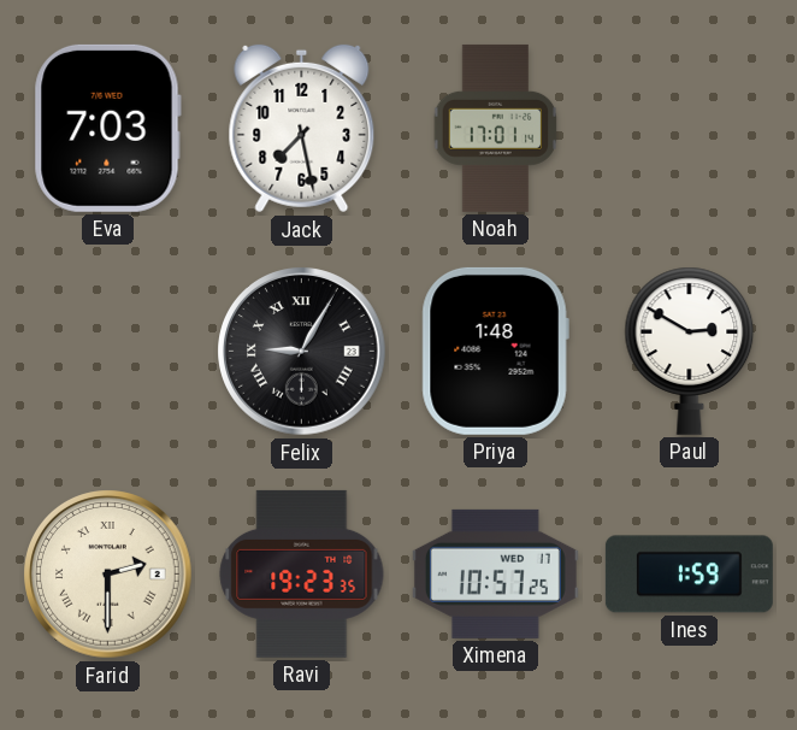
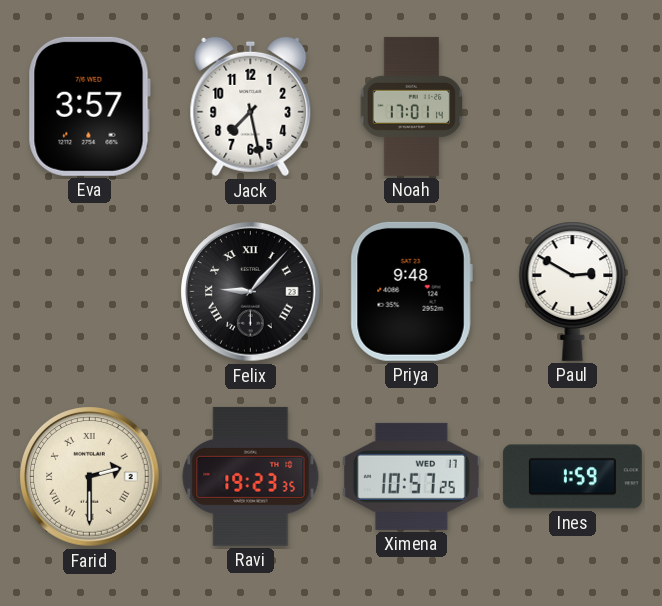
Eva: 7:03 -> 3:57
Felix: 9:05 -> 9:07
Priya: 1:48 -> 9:48
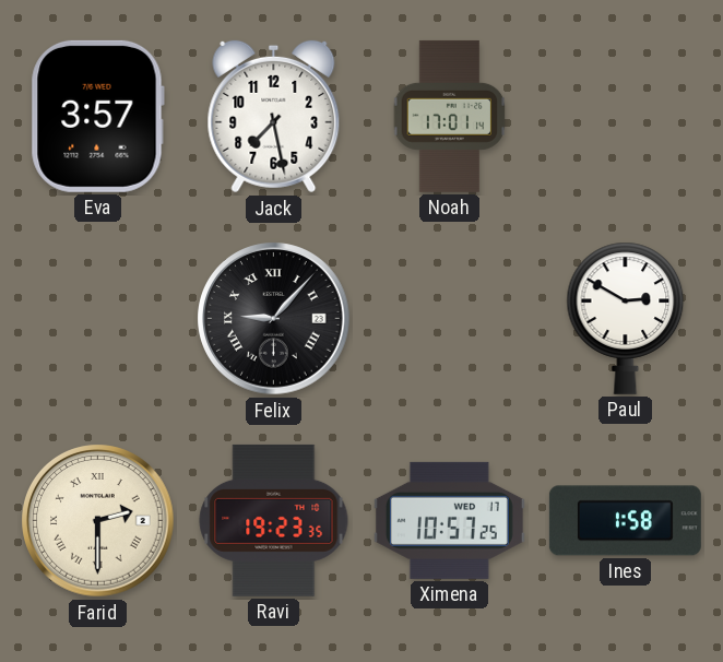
Priya: 9:48 -> none
Ines: 1:59 -> 1:58
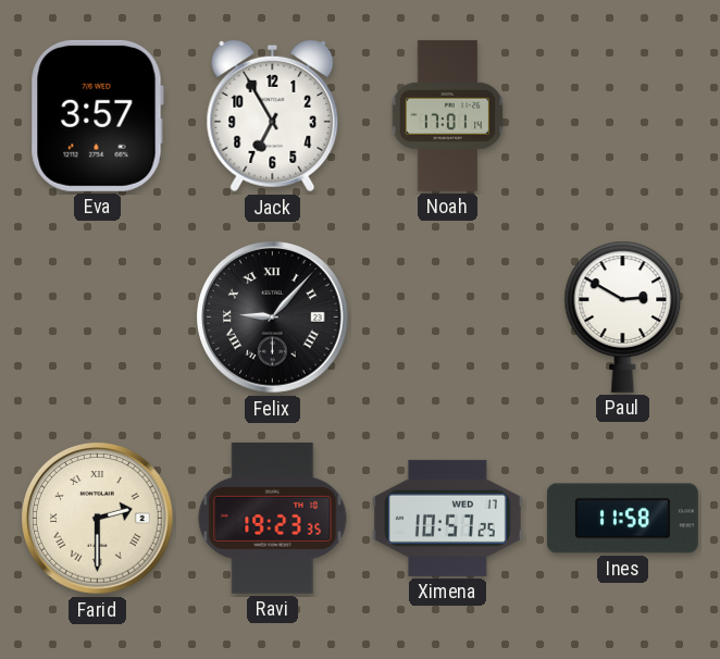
Jack: 7:28 -> 6:55
Ines: 1:58 -> 11:58
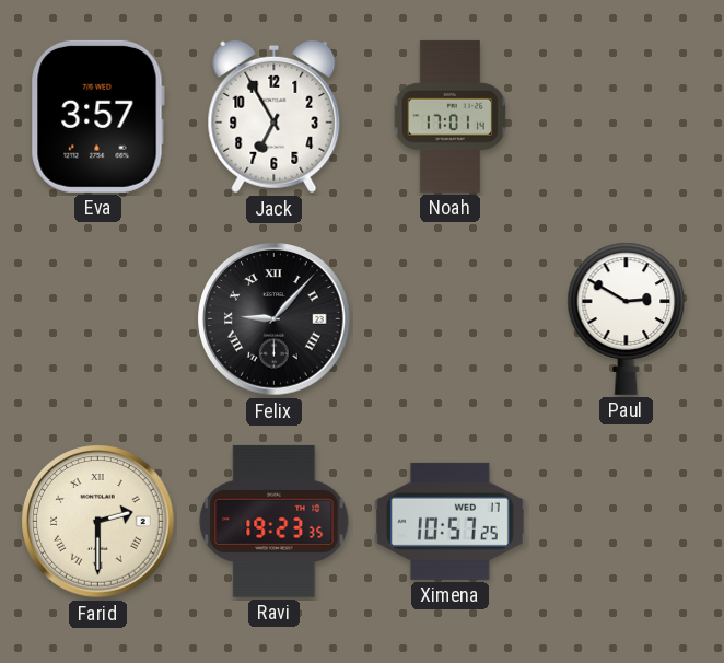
Ines: 11:58 -> none
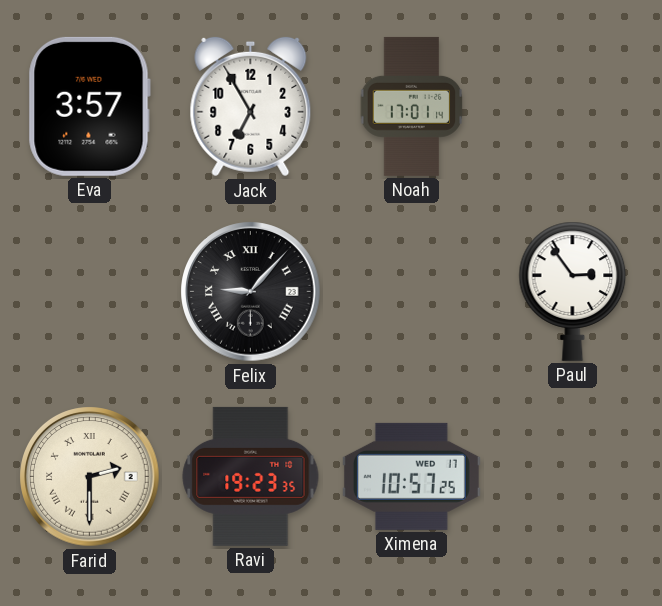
Paul: 2:50 -> 2:54
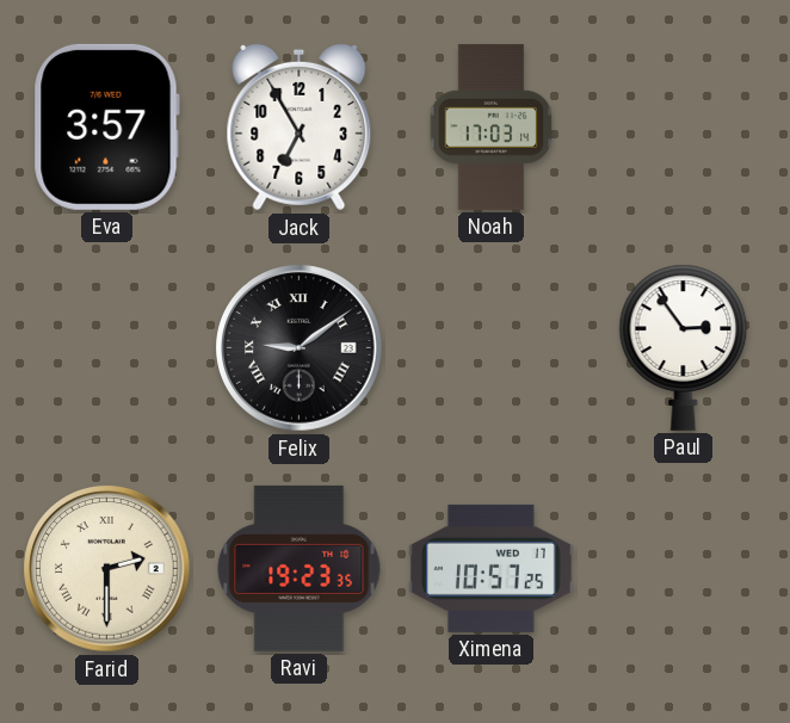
Noah: 17:01 -> 17:03
Felix: 9:07 -> 9:09
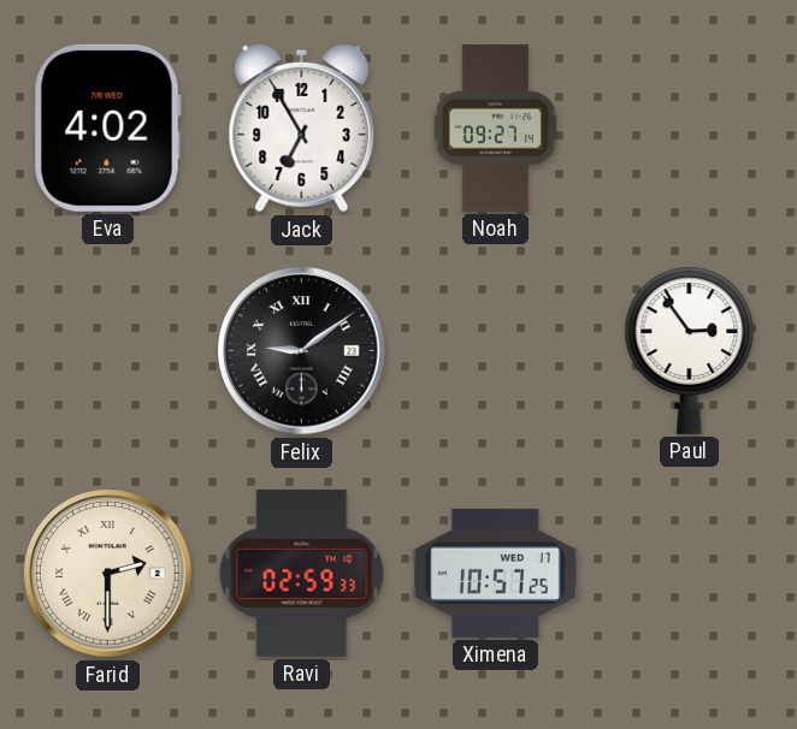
Eva: 3:57 -> 4:02
Noah: 17:03 -> 09:27
Ravi: 19:23 -> 02:59
